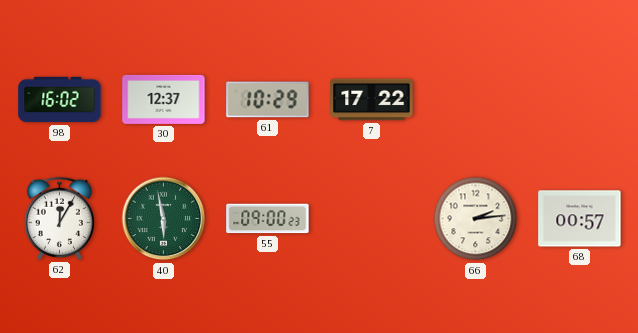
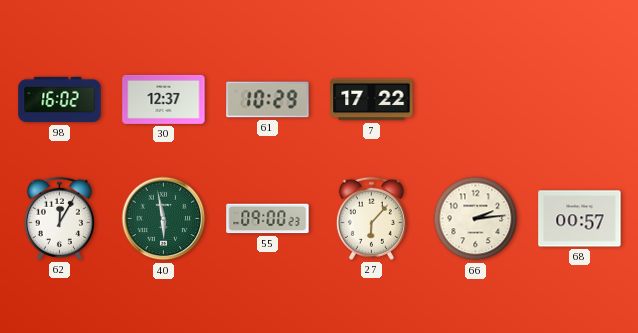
27: none -> 6:07
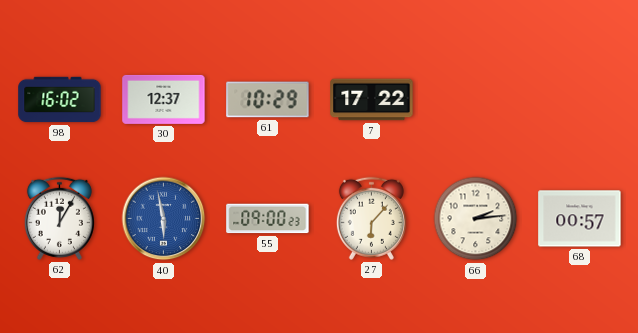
40 dial: green -> blue
